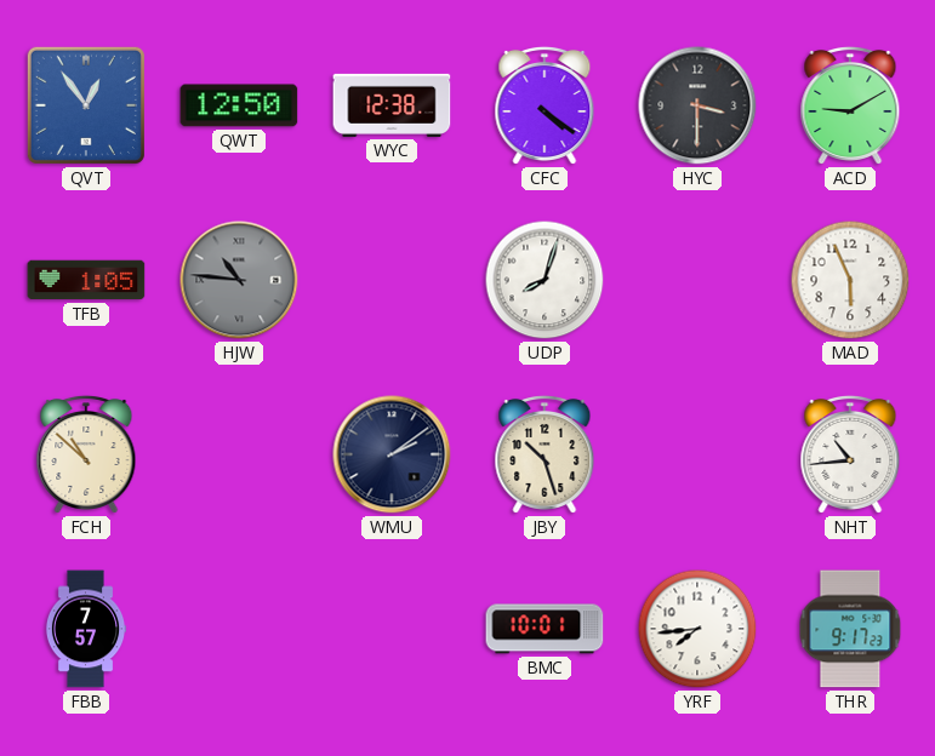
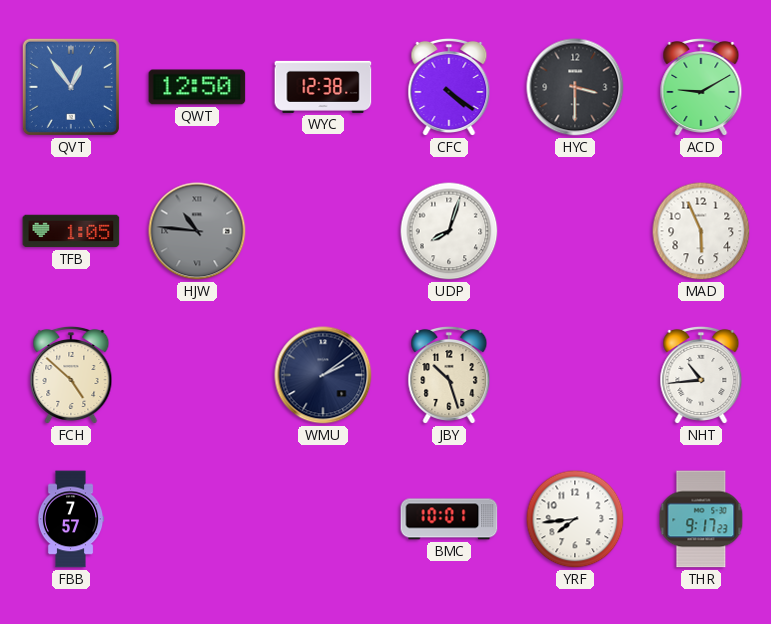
FCH: 10:52 -> 4:52
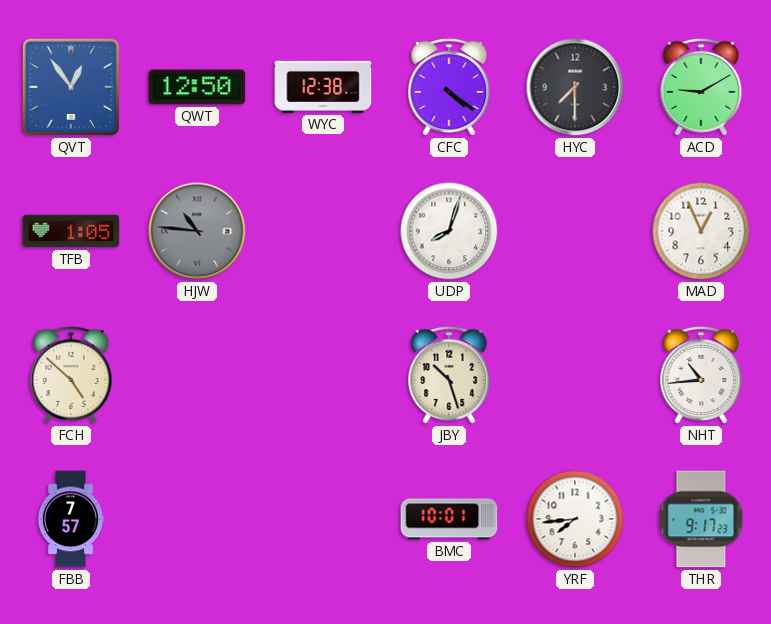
HYC: 3:30 -> 7:30
MAD: 5:56 -> 12:56
WMU: 2:09 -> none
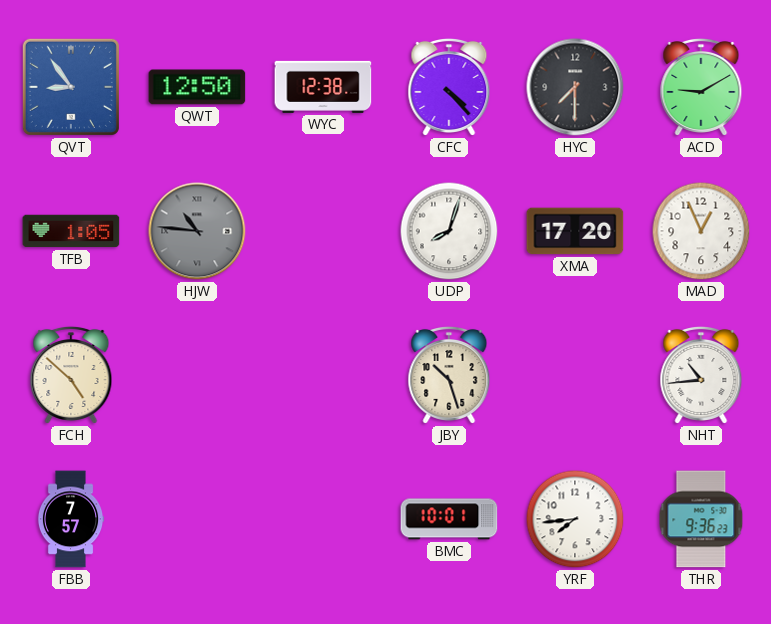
QVT: 12:54 -> 8:54
CFC: 4:21 -> 4:23
XMA: none -> 17:20
THR: 9:17 -> 9:36
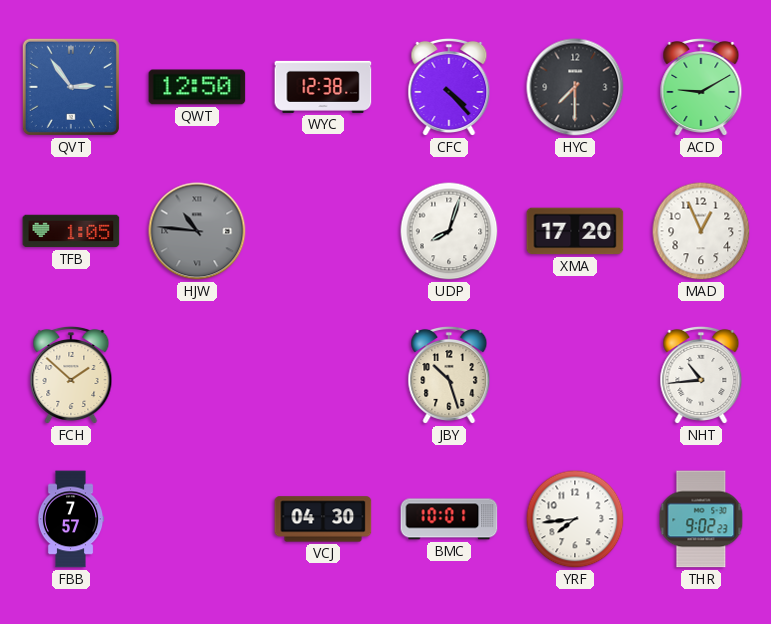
QVT: 8:54 -> 2:54
FCH: 4:52 -> 1:52
VCJ: none -> 04:30
THR: 9:36 -> 9:02
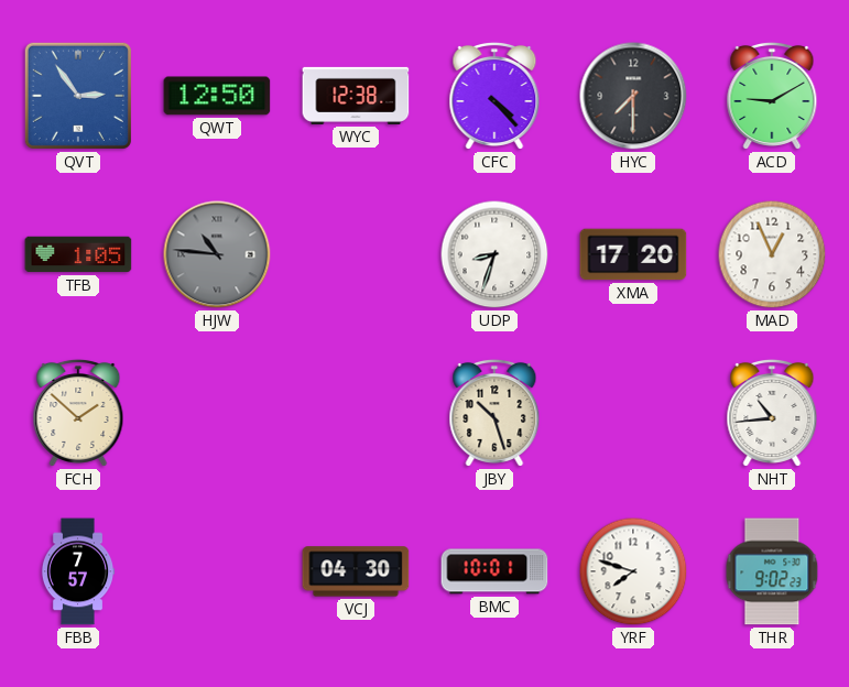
UDP: 8:03 -> 8:33
YRF: 7:44 -> 7:48
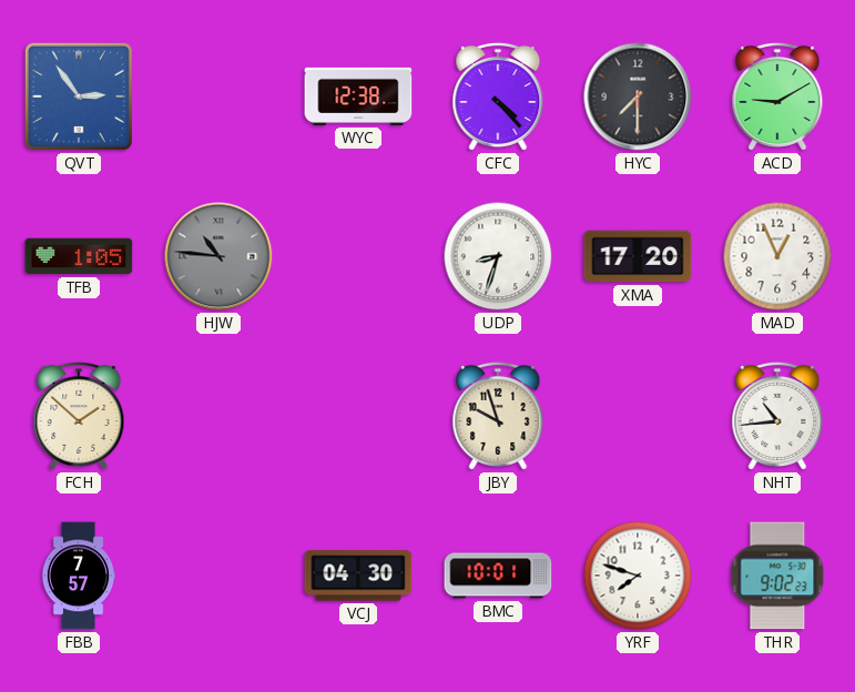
QWT: 12:50 -> none
JBY: 10:27 -> 9:57
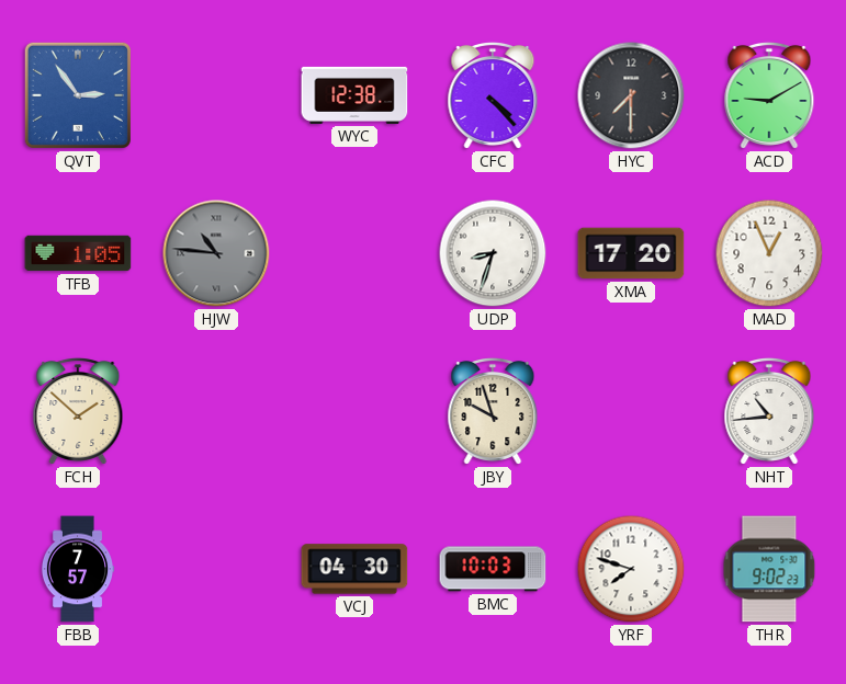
BMC: 10:01 -> 10:03
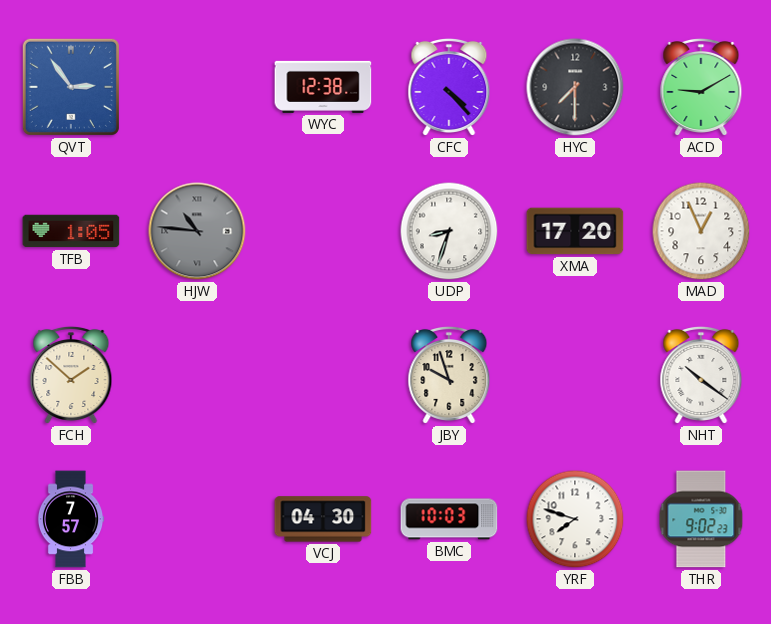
NHT: 10:44 -> 10:21
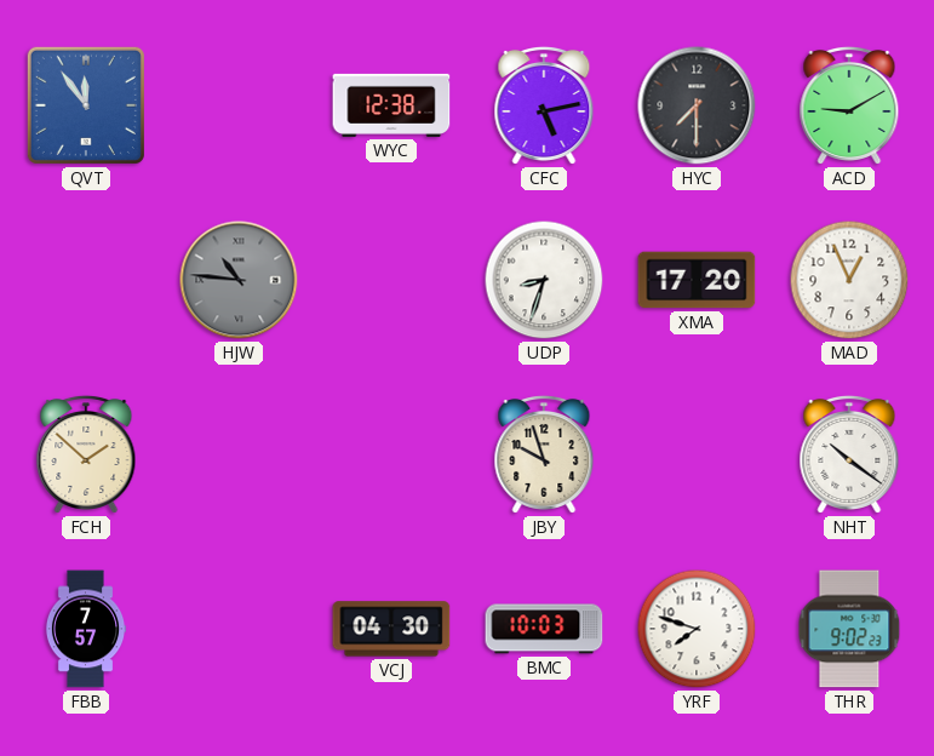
QVT: 2:54 -> 11:54
CFC: 4:23 -> 5:13
TFB: 1:05 -> none
